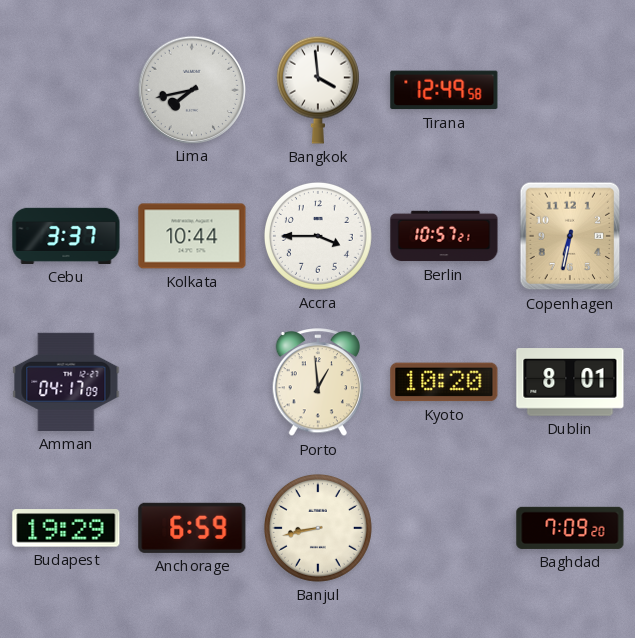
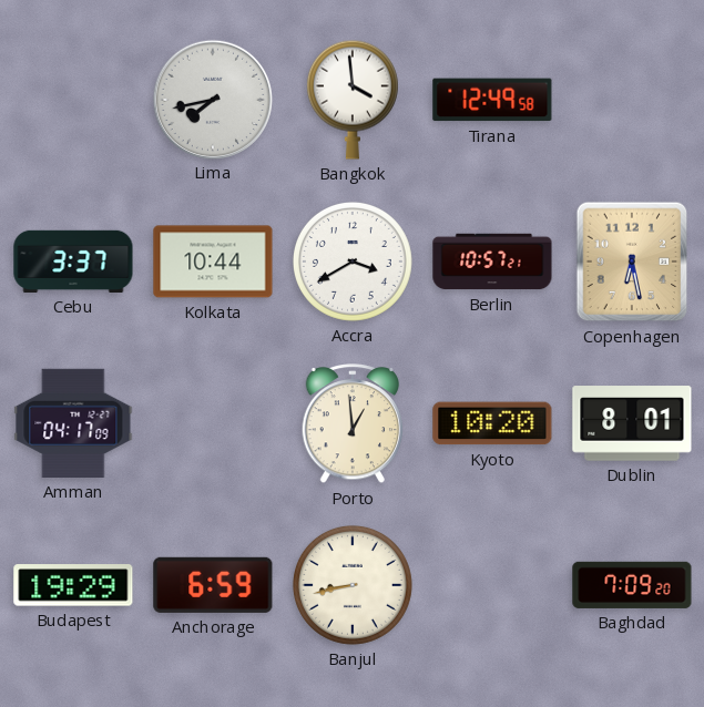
Accra: 3:45 -> 3:40
Copenhagen: 6:32 -> 6:28
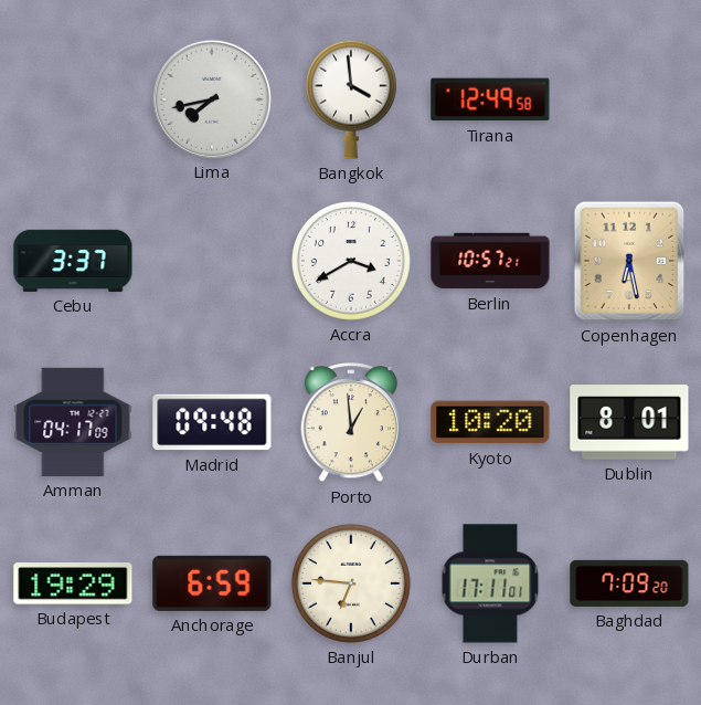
Kolkata: 10:44 -> none
Madrid: none -> 09:48
Banjul: 8:43 -> 6:46
Durban: none -> 17:11
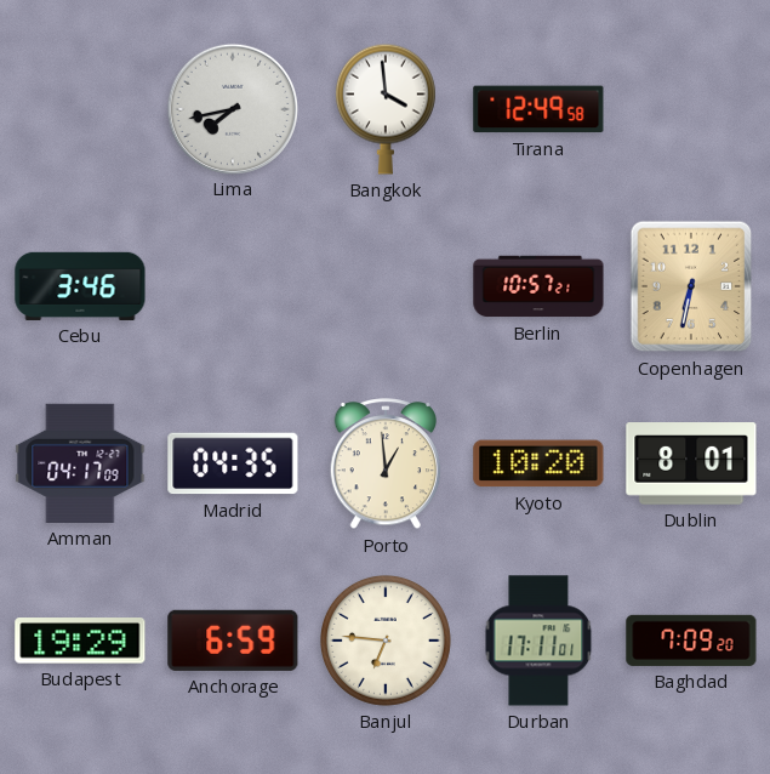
Cebu: 3:37 -> 3:46
Accra: 3:40 -> none
Copenhagen: 6:28 -> 6:32
Madrid: 09:48 -> 04:35
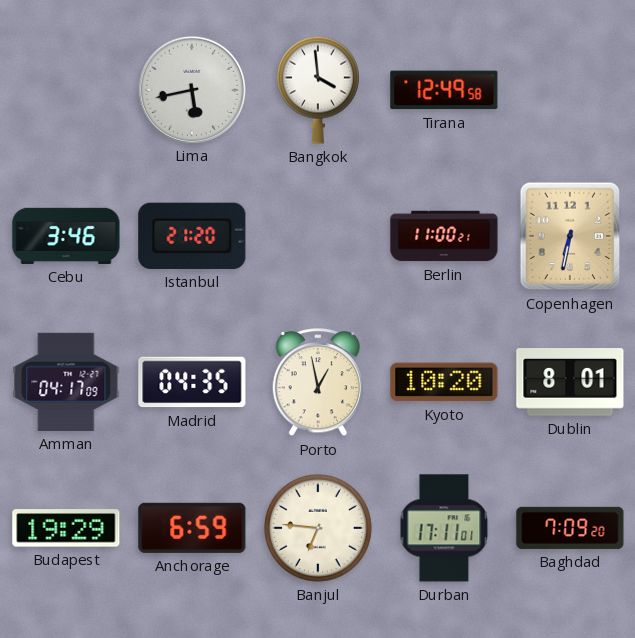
Lima: 7:43 -> 5:43
Istanbul: none -> 21:20
Berlin: 10:57 -> 11:00
Porto: 12:59 -> 12:58
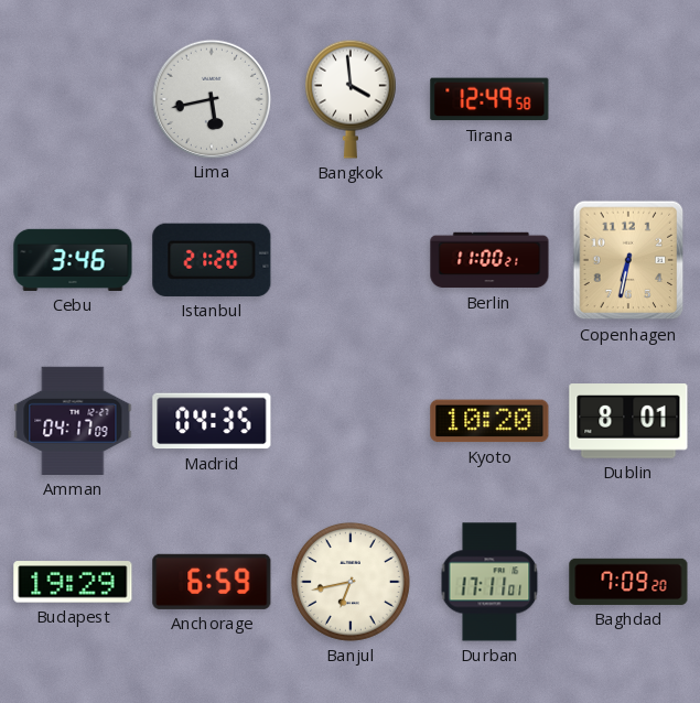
Porto: 12:58 -> none
Banjul: 6:46 -> 6:43
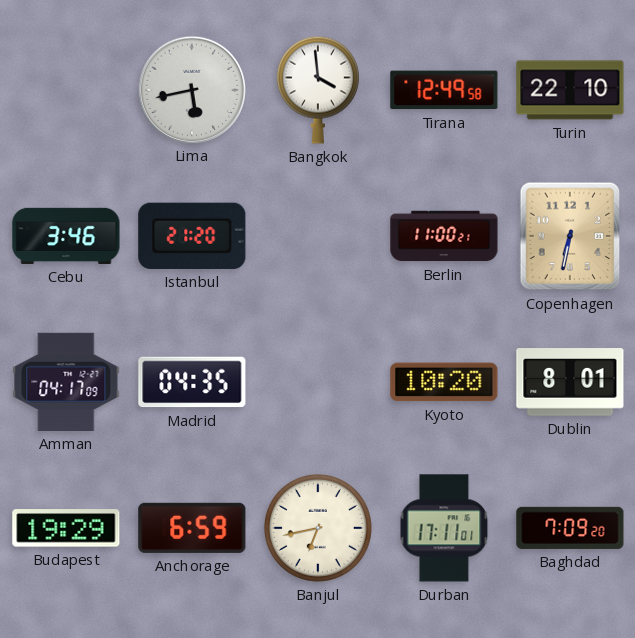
Turin: none -> 22:10
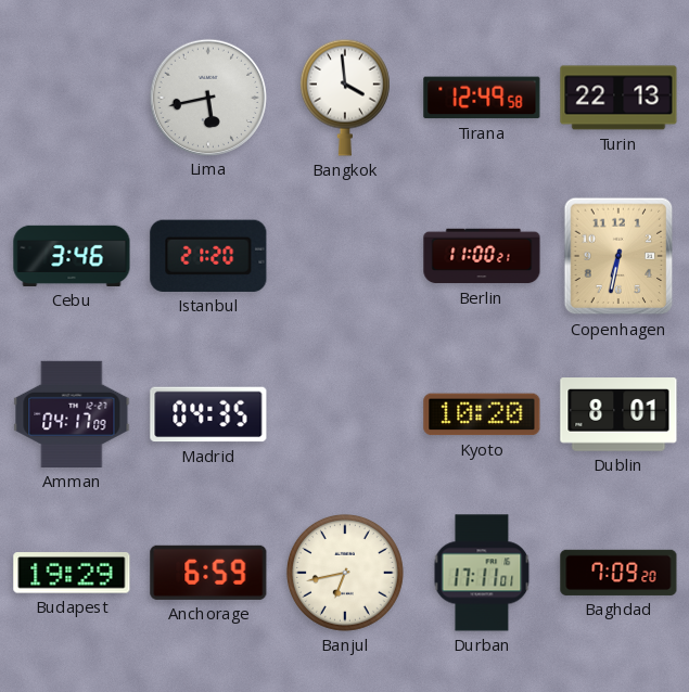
Turin: 22:10 -> 22:13
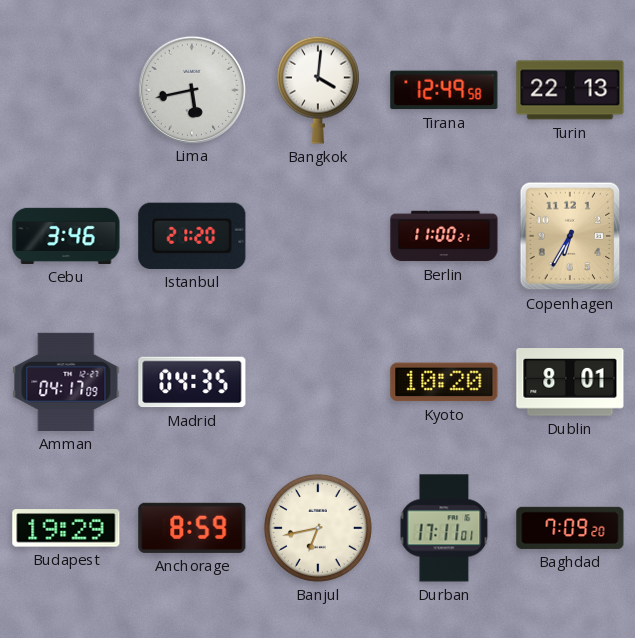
Bangkok: 3:59 -> 4:01
Copenhagen: 6:32 -> 6:35
Anchorage: 6:59 -> 8:59
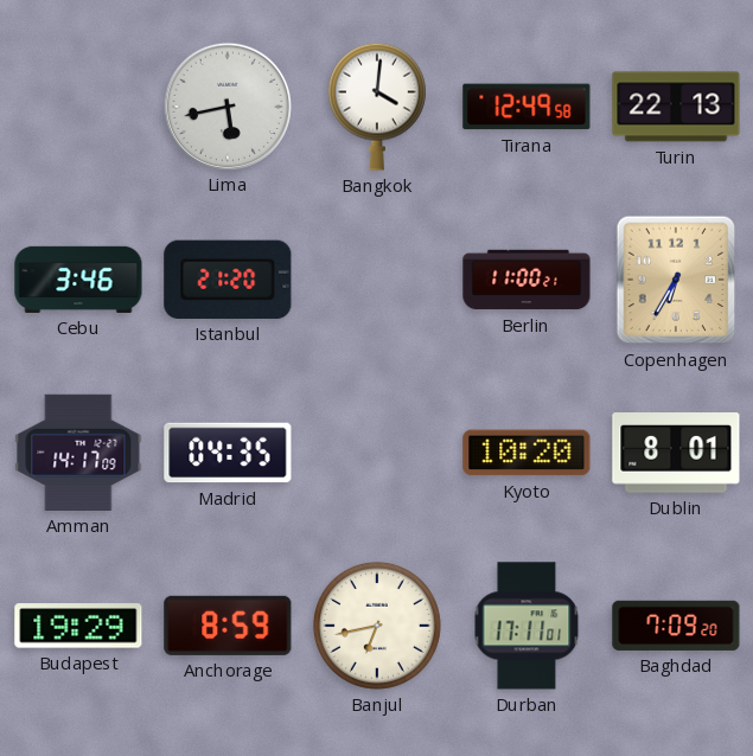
Amman: 04:17 -> 14:17
